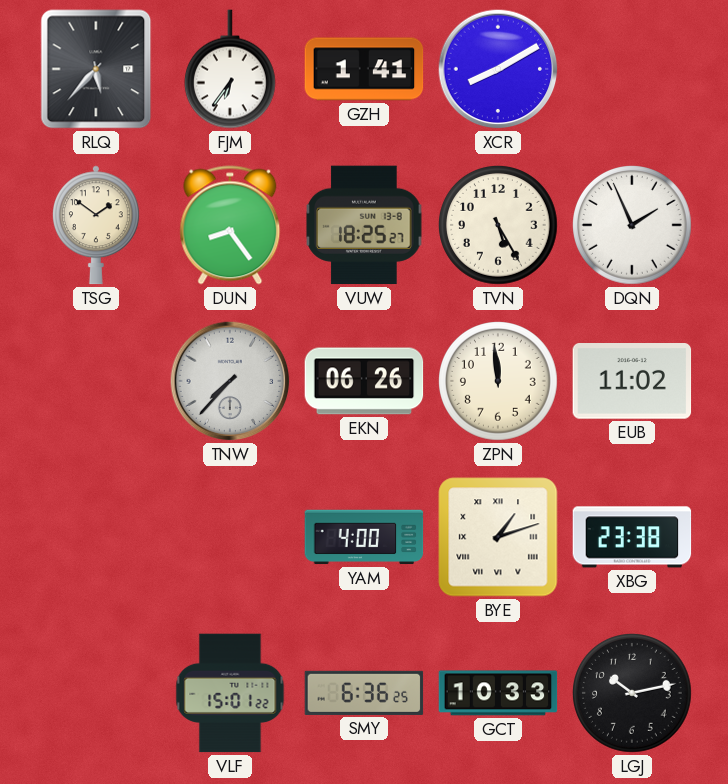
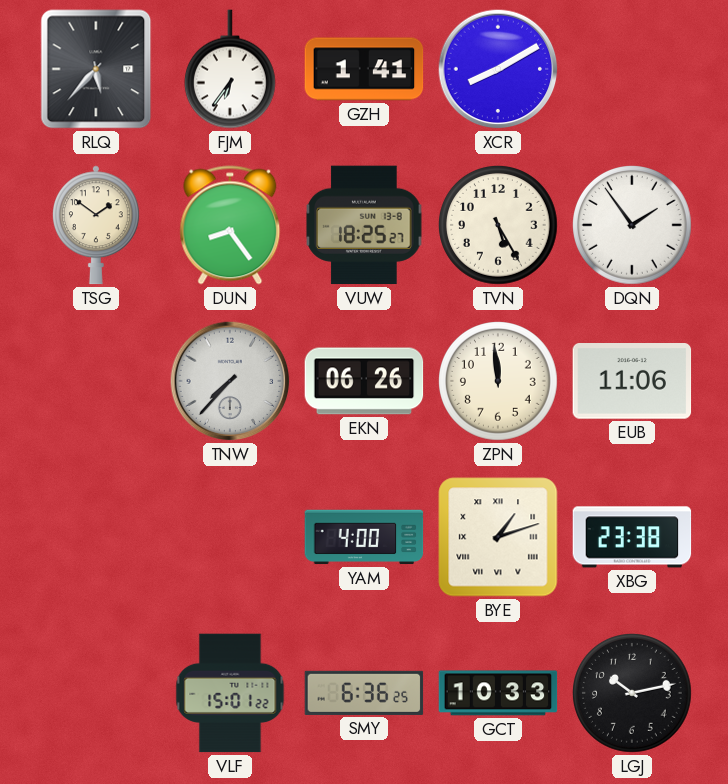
DQN: 1:56 -> 1:54
EUB: 11:02 -> 11:06
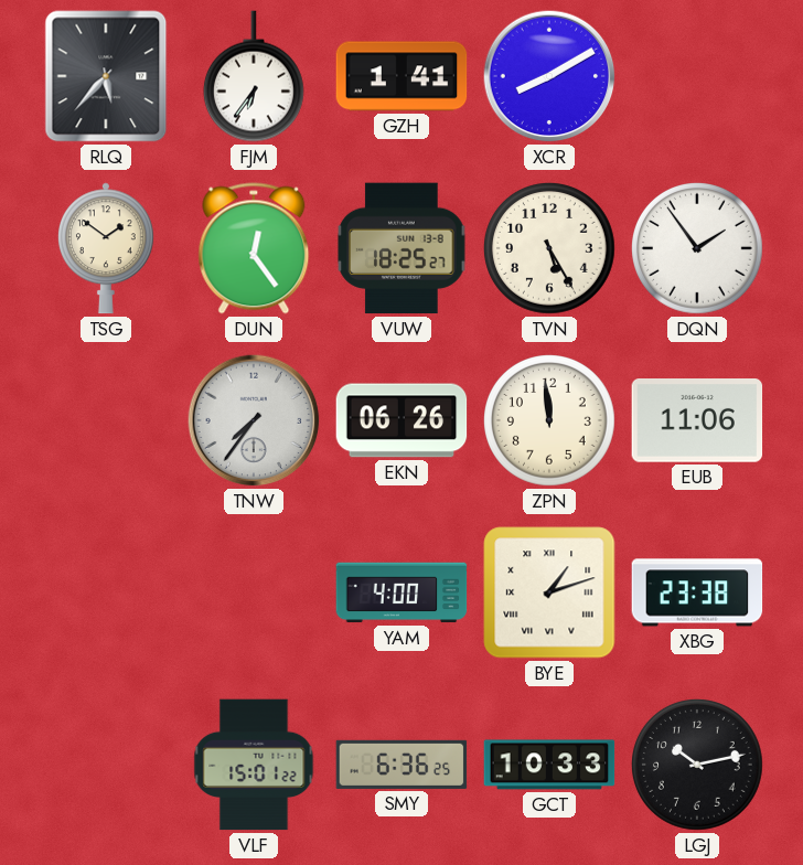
DUN: 8:24 -> 12:24
TNW: 7:37 -> 7:36
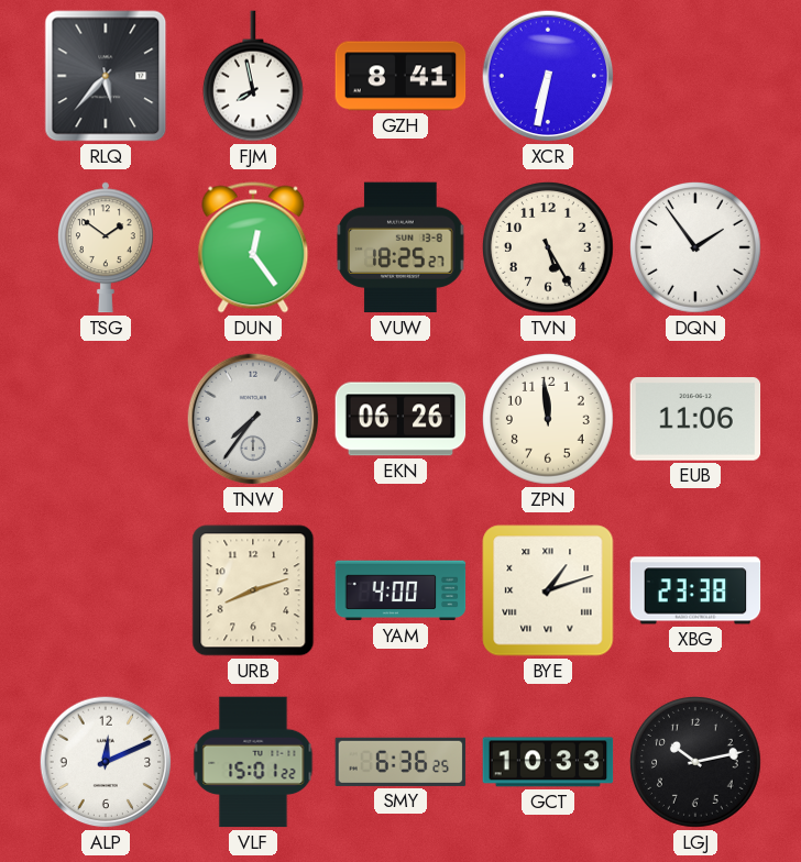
FJM: 6:36 -> 7:58
GZH: 1:41 -> 8:41
XCR: 8:10 -> 6:32
URB: none -> 8:12
ALP: none -> 12:11
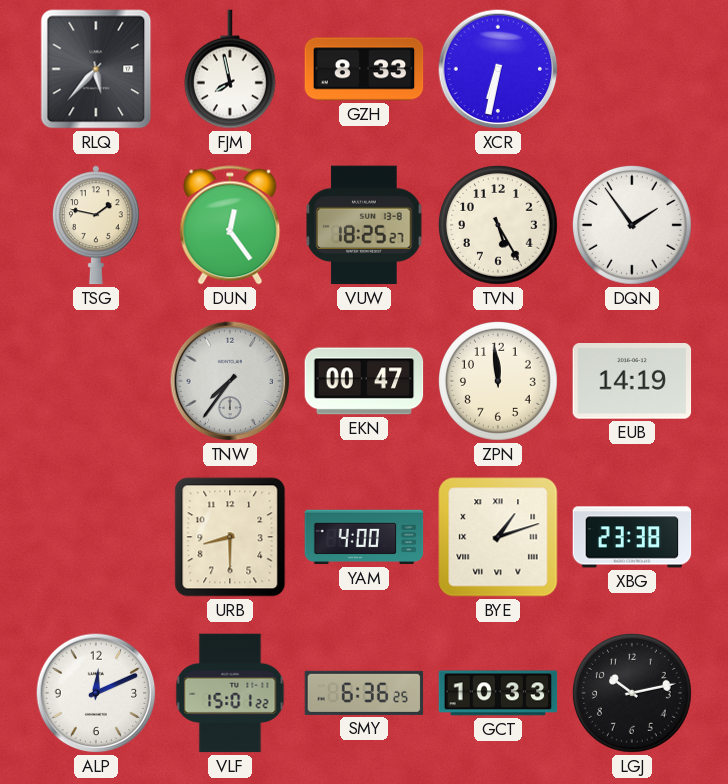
GZH: 8:41 -> 8:33
TSG: 1:51 -> 1:47
EKN: 06:26 -> 00:47
EUB: 11:06 -> 14:19
URB: 8:12 -> 8:30
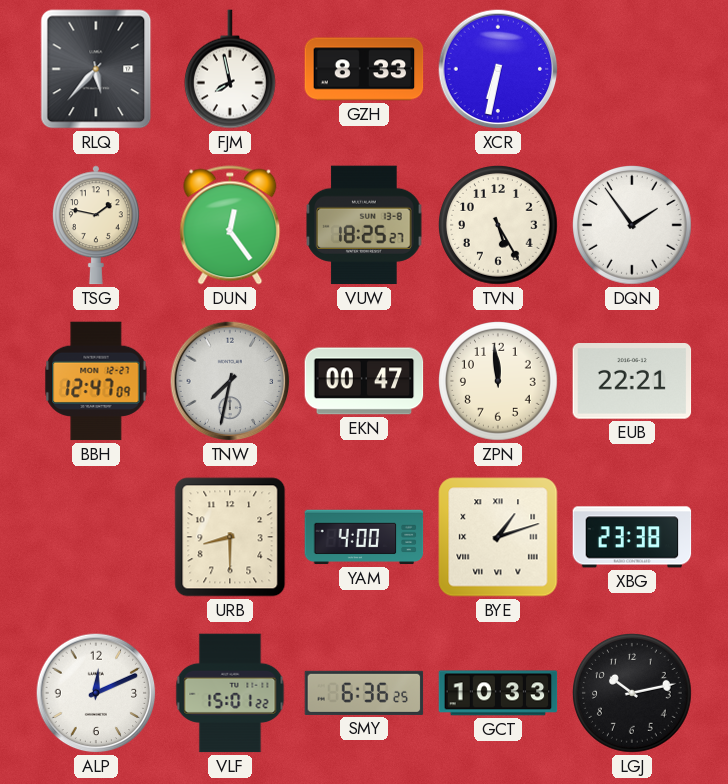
BBH: none -> 12:47
TNW: 7:36 -> 7:32
EUB: 14:19 -> 22:21
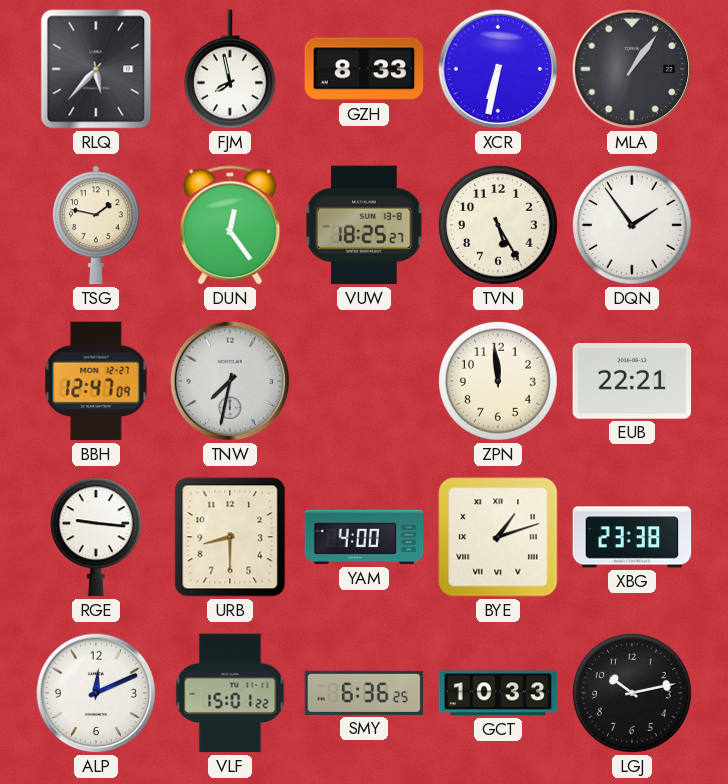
MLA: none -> 1:06
EKN: 00:47 -> none
RGE: none -> 9:16
